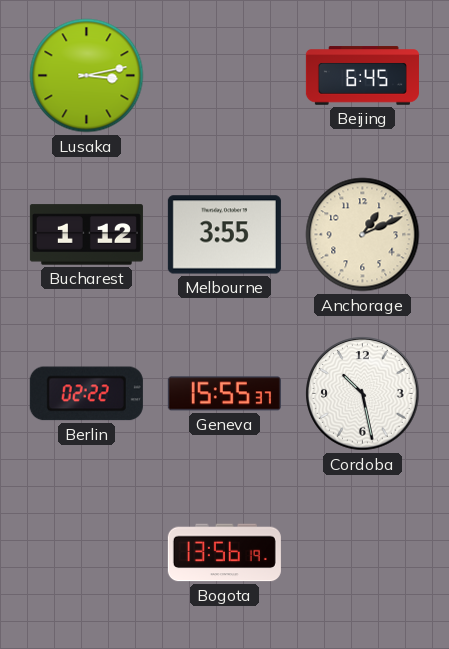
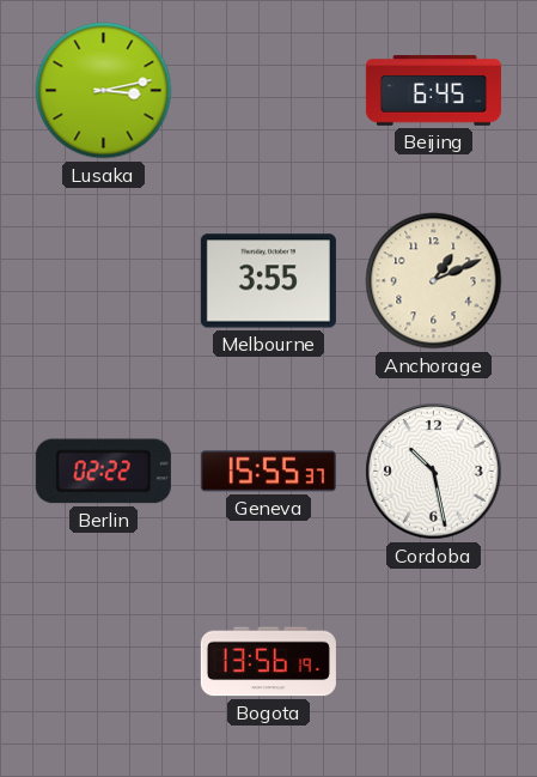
Bucharest: 1:12 -> none
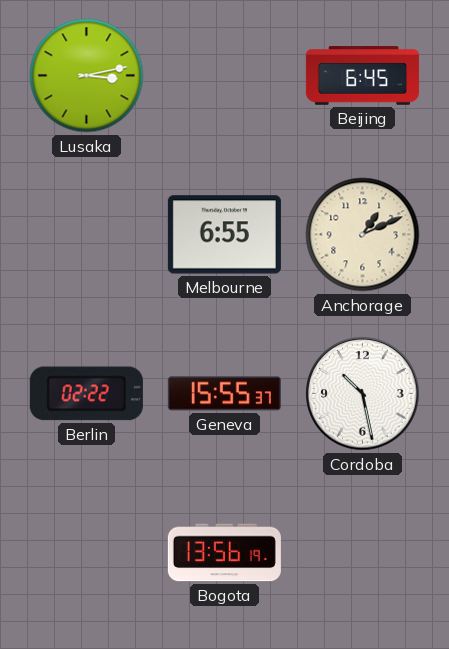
Melbourne: 3:55 -> 6:55
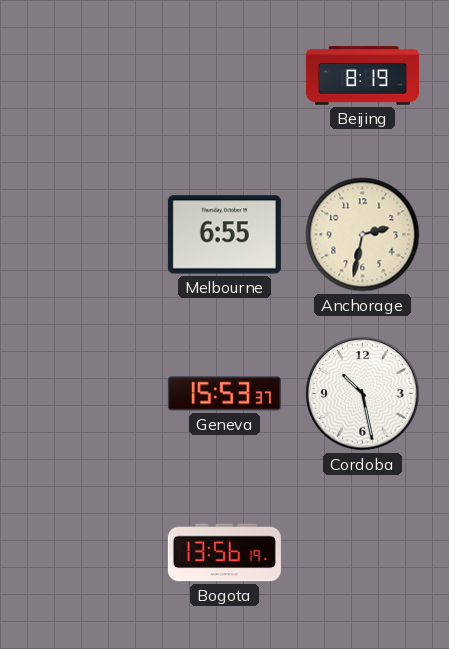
Lusaka: 3:13 -> none
Beijing: 6:45 -> 8:19
Anchorage: 1:11 -> 2:32
Berlin: 02:22 -> none
Geneva: 15:55 -> 15:53
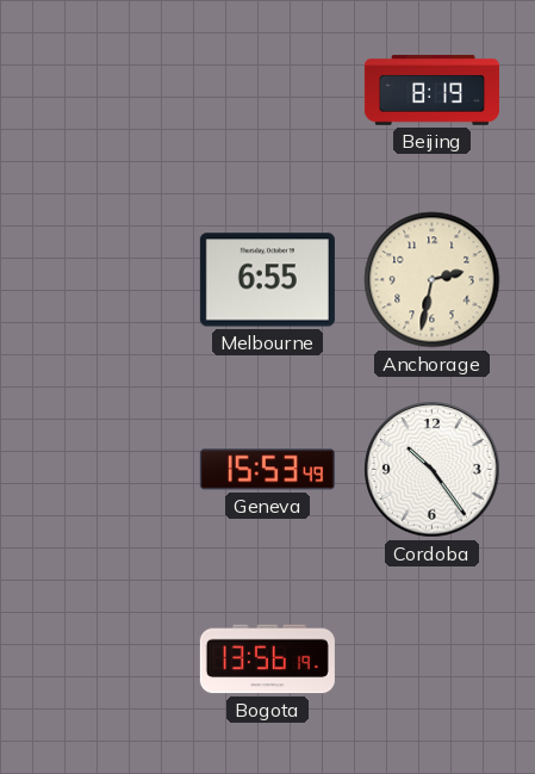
Geneva: 15:53:37 -> 15:53:49
Cordoba: 10:28 -> 10:24
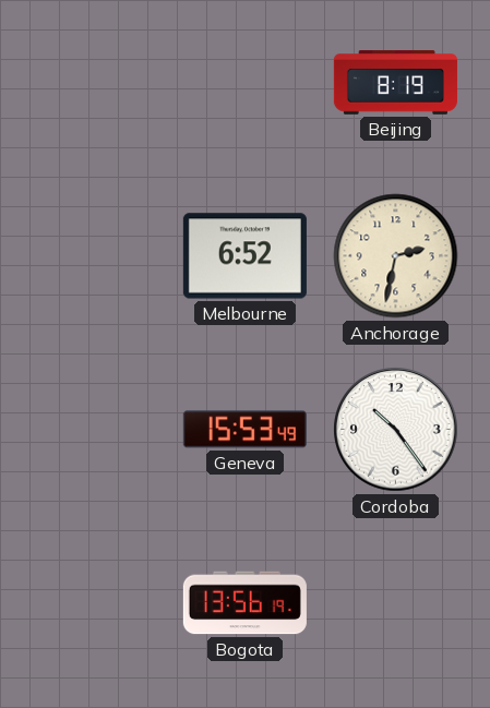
Melbourne: 6:55 -> 6:52
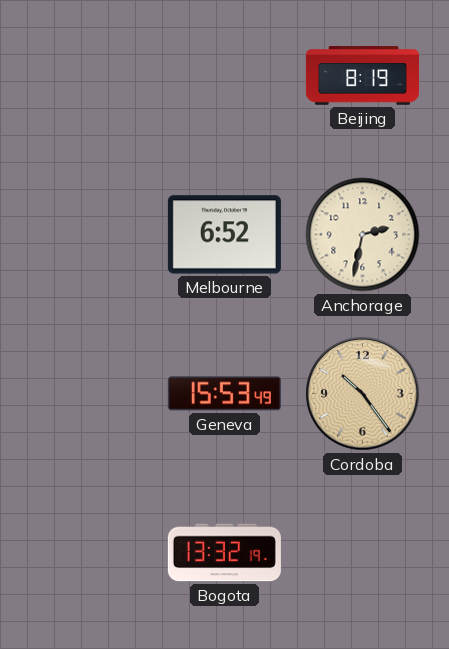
Cordoba dial: white -> champagne
Bogota: 13:56 -> 13:32
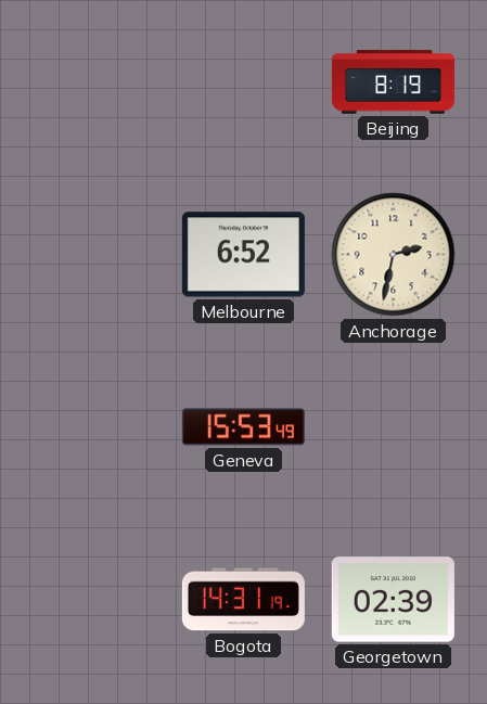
Cordoba: 10:24 -> none
Bogota: 13:32 -> 14:31
Georgetown: none -> 02:39
